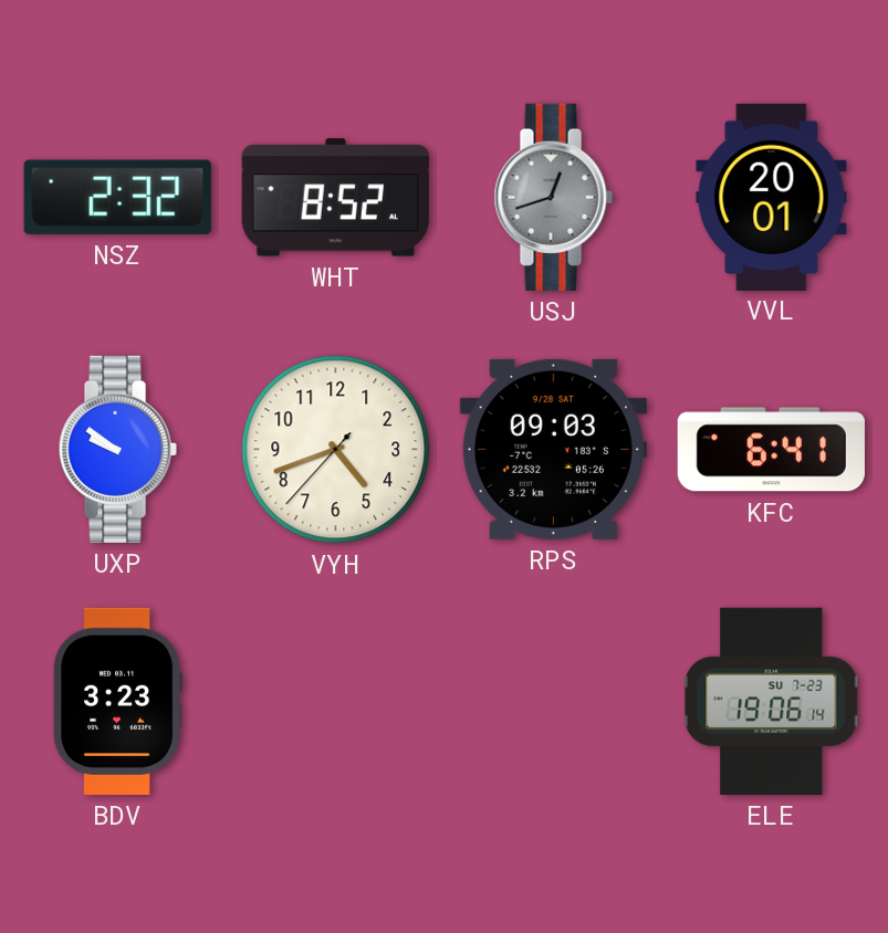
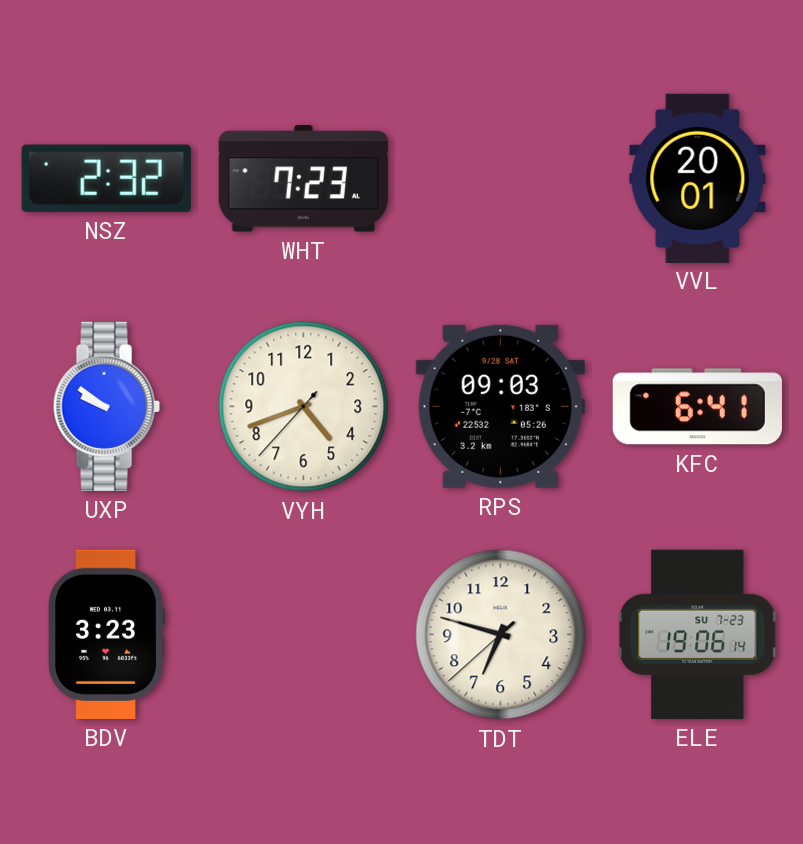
WHT: 8:52 -> 7:23
USJ: 12:42 -> none
TDT: none -> 6:47
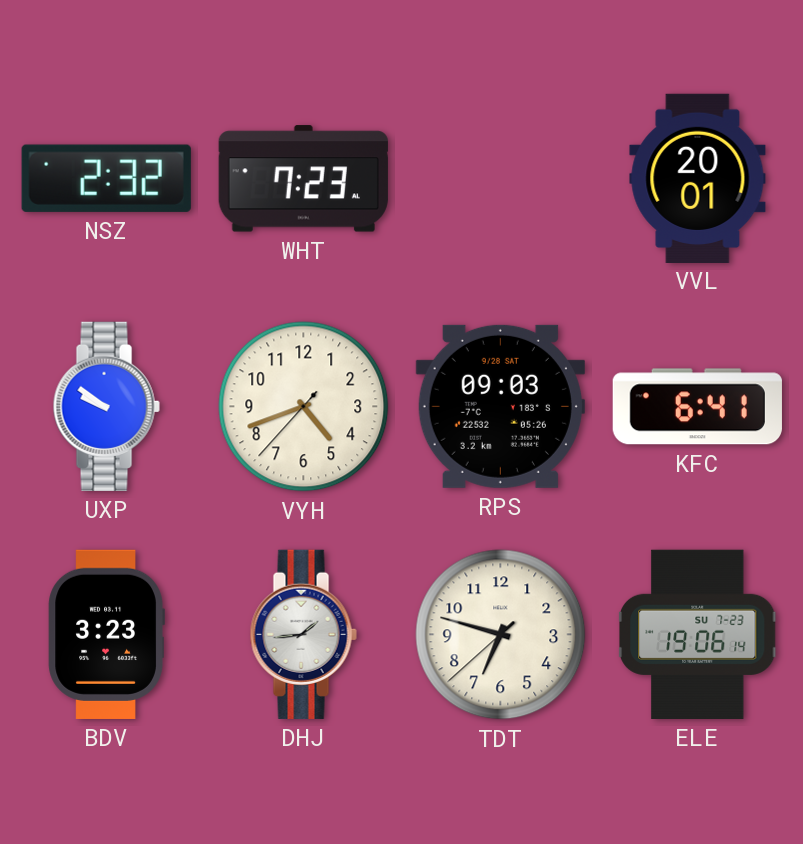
DHJ: none -> 1:44
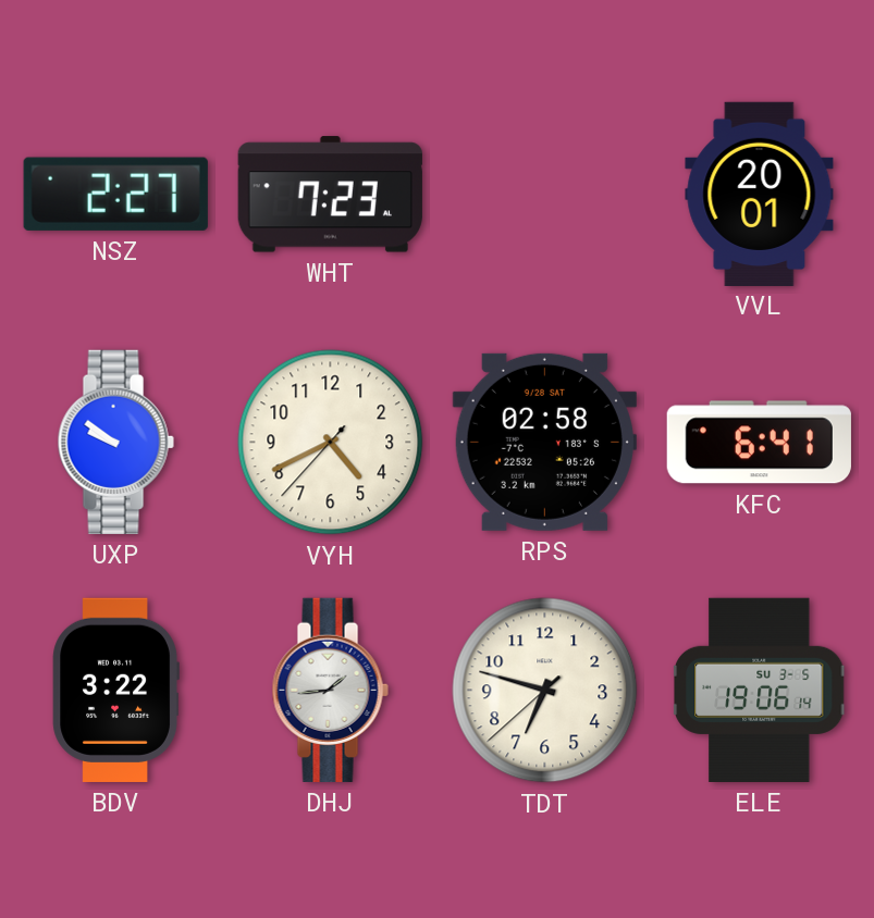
NSZ: 2:32 -> 2:27
VYH: 4:41 -> 4:40
RPS: 09:03 -> 02:58
BDV: 3:23 -> 3:22
ELE date: SU 7-23 -> SU 3-5
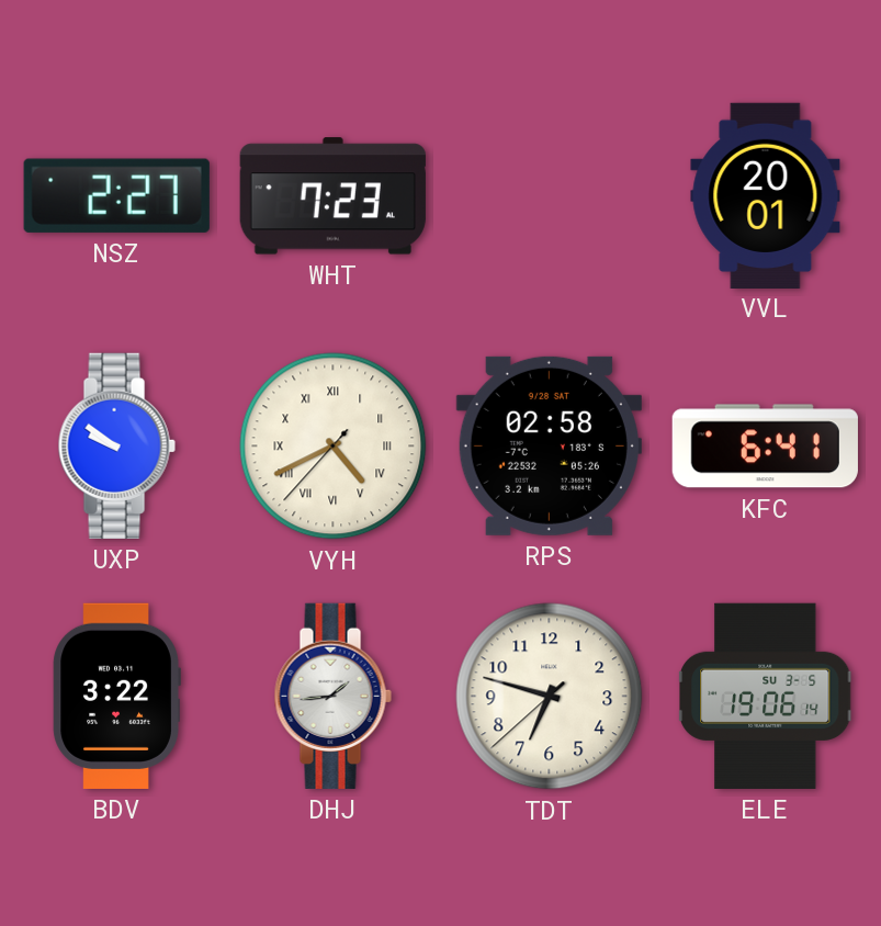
VYH numerals: Arabic -> Roman
